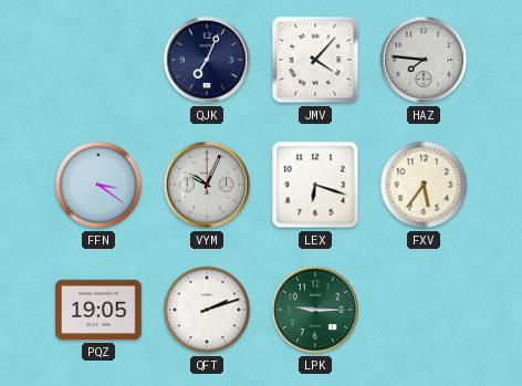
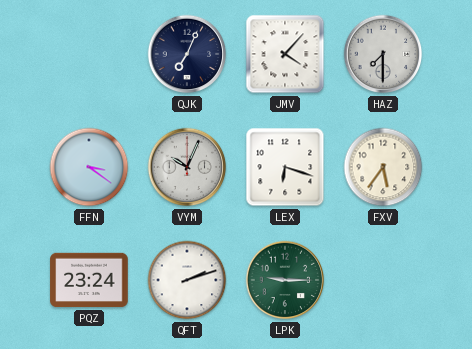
HAZ: 7:46 -> 7:30
PQZ: 19:05 -> 23:24
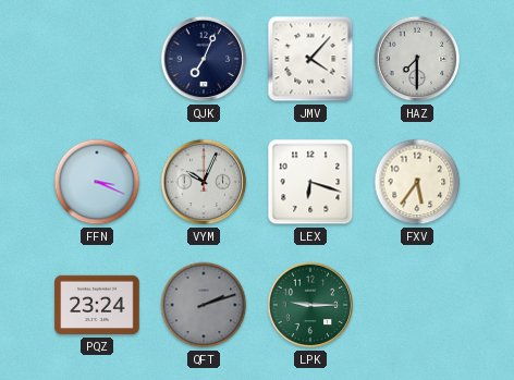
FFN: 3:21 -> 3:19
QFT dial: white -> grey
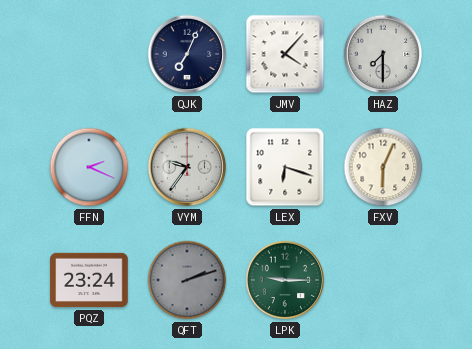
FFN: 3:19 -> 2:19
VYM: 10:04 -> 9:36
FXV: 5:36 -> 6:04
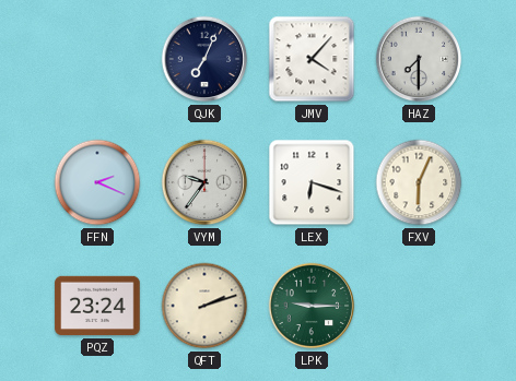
QFT dial: grey -> cream
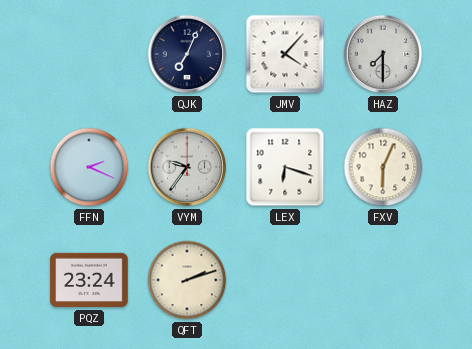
LPK: 9:15 -> none
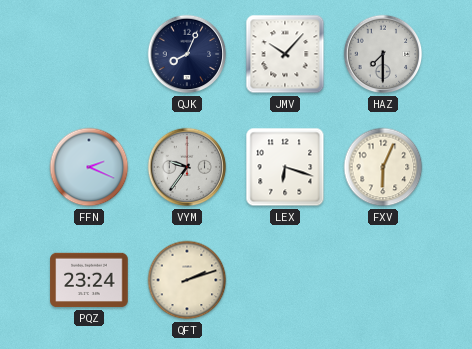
QJK: 7:04 -> 8:04
JMV: 4:07 -> 10:07
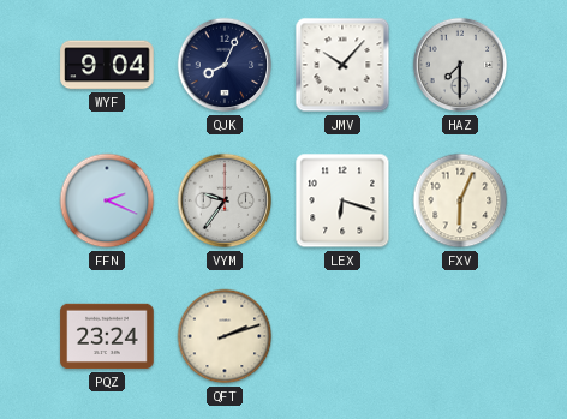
WYF: none -> 9:04
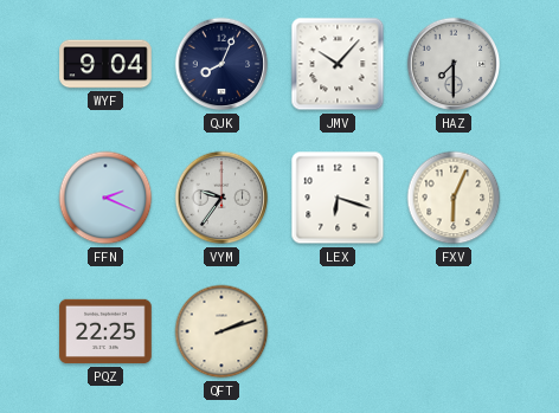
PQZ: 23:24 -> 22:25
